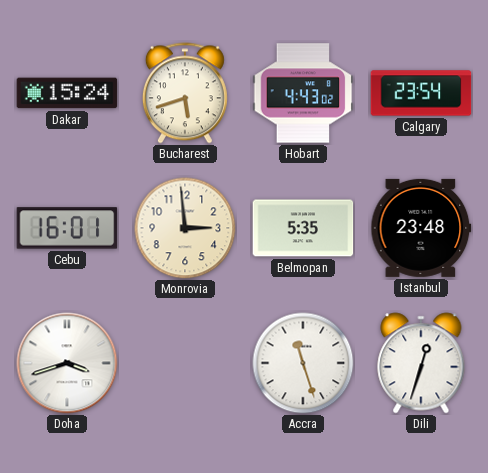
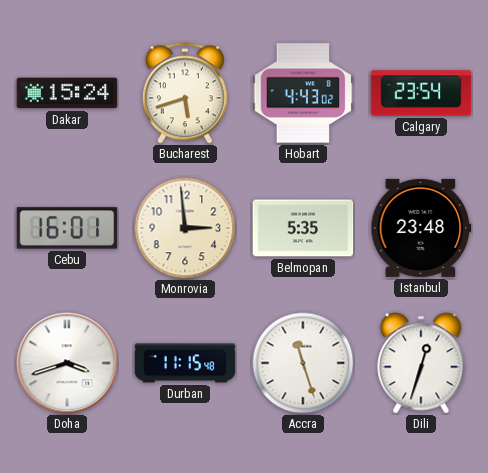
Durban: none -> 11:15
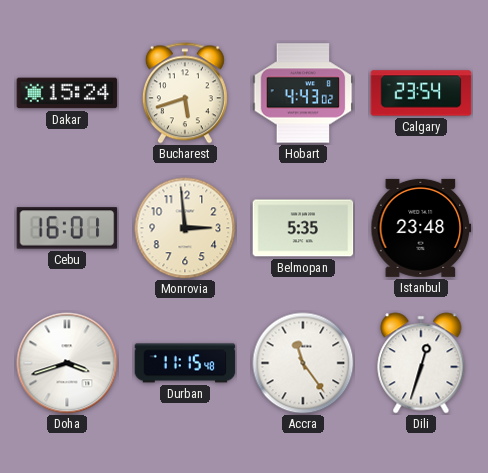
Accra: 11:27 -> 11:24
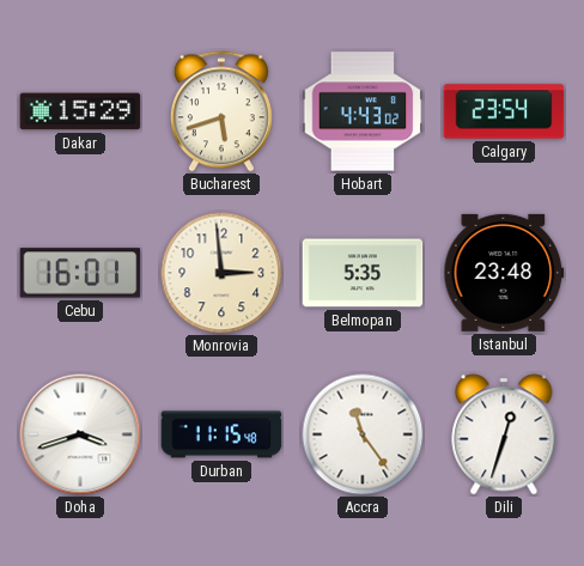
Dakar: 15:24 -> 15:29
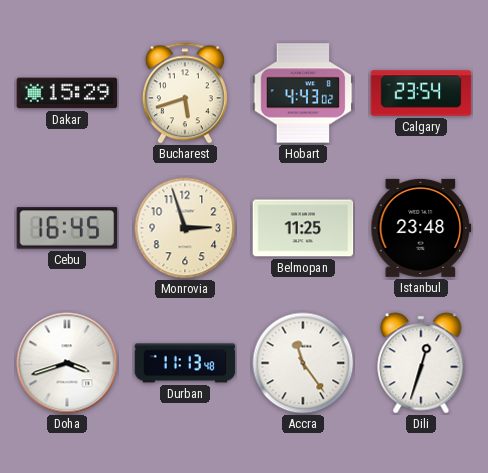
Cebu: 16:01 -> 16:45
Monrovia: 2:59 -> 2:57
Belmopan: 5:35 -> 11:25
Durban: 11:15 -> 11:13
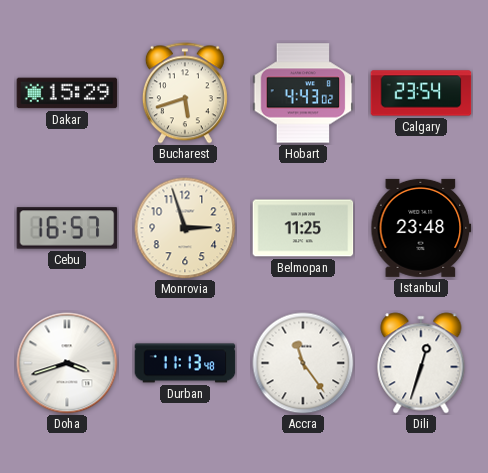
Cebu: 16:45 -> 16:57
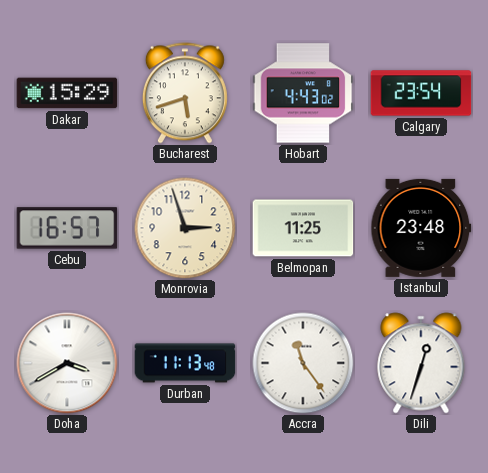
Doha: 3:42 -> 3:40
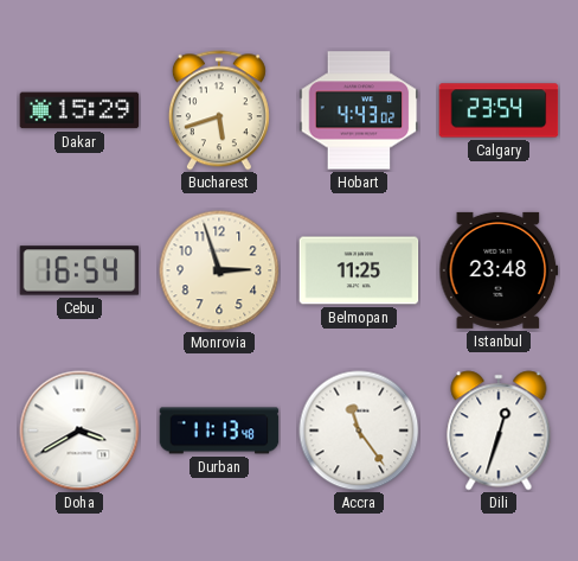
Cebu: 16:57 -> 16:54
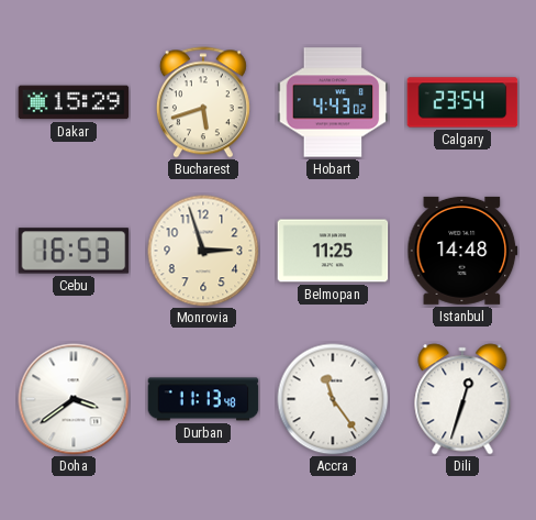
Cebu: 16:54 -> 16:53
Istanbul: 23:48 -> 14:48
Doha: 3:40 -> 3:39
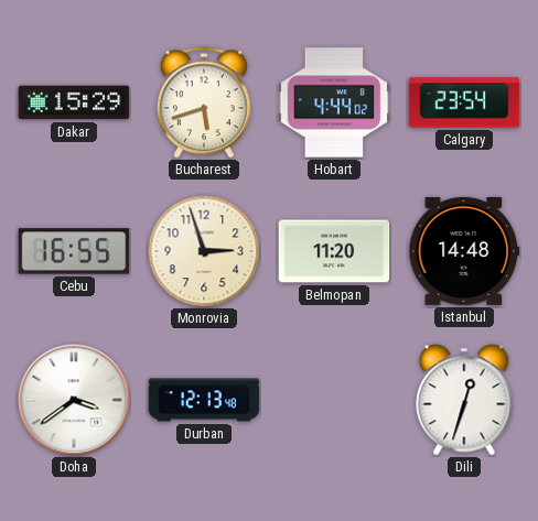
Hobart: 4:43 -> 4:44
Cebu: 16:53 -> 16:55
Belmopan: 11:25 -> 11:20
Durban: 11:13 -> 12:13
Accra: 11:24 -> none
